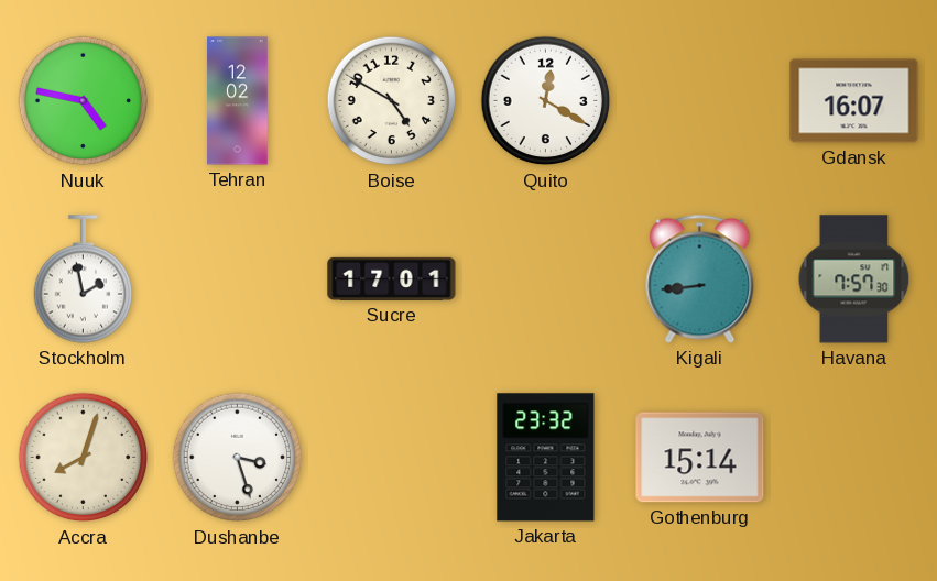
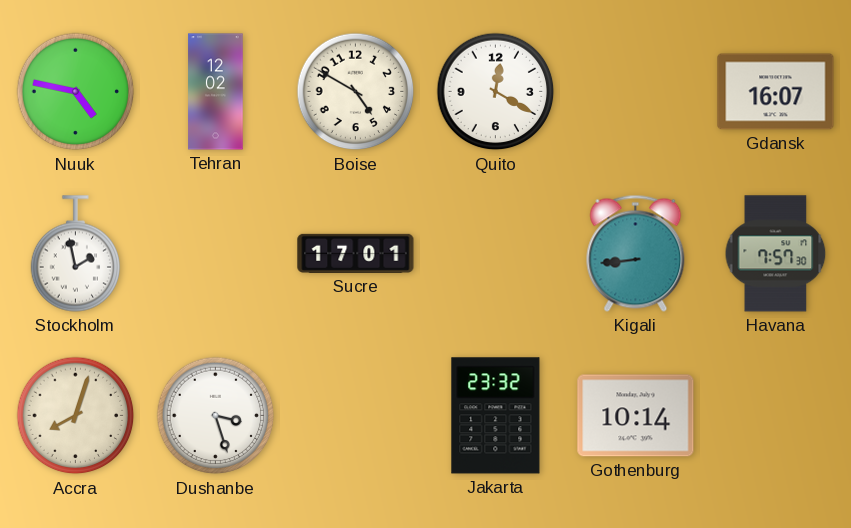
Gothenburg: 15:14 -> 10:14
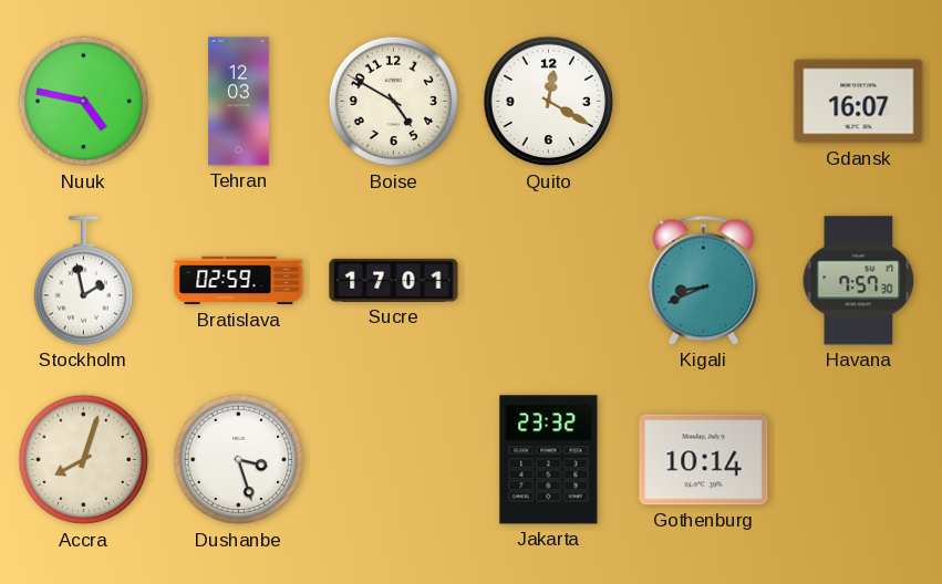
Tehran: 12:02 -> 12:03
Bratislava: none -> 02:59
Kigali: 8:44 -> 8:41
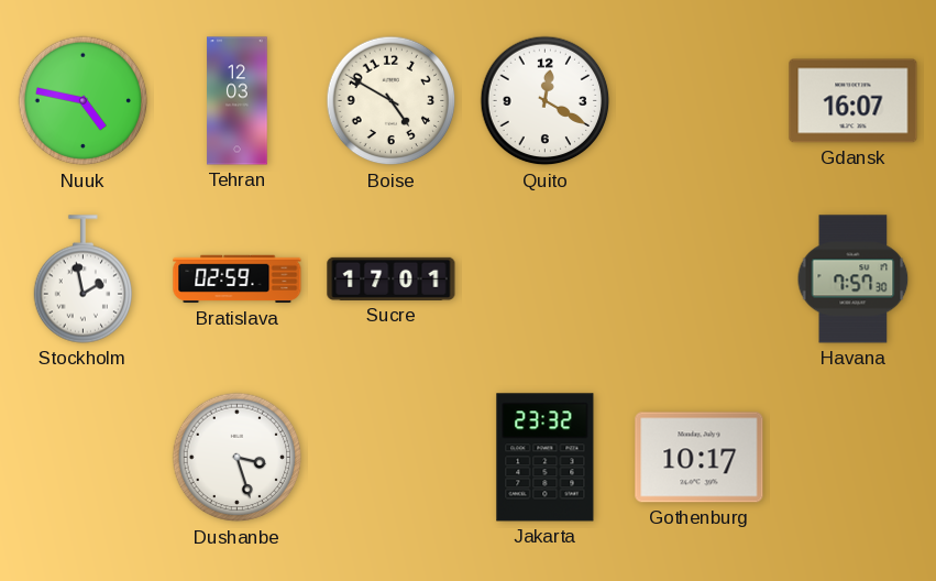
Kigali: 8:41 -> none
Accra: 8:03 -> none
Gothenburg: 10:14 -> 10:17
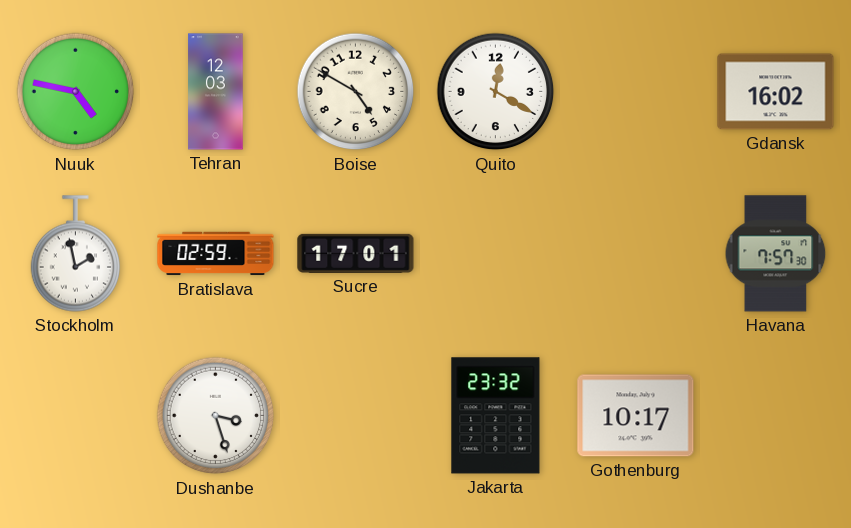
Gdansk: 16:07 -> 16:02
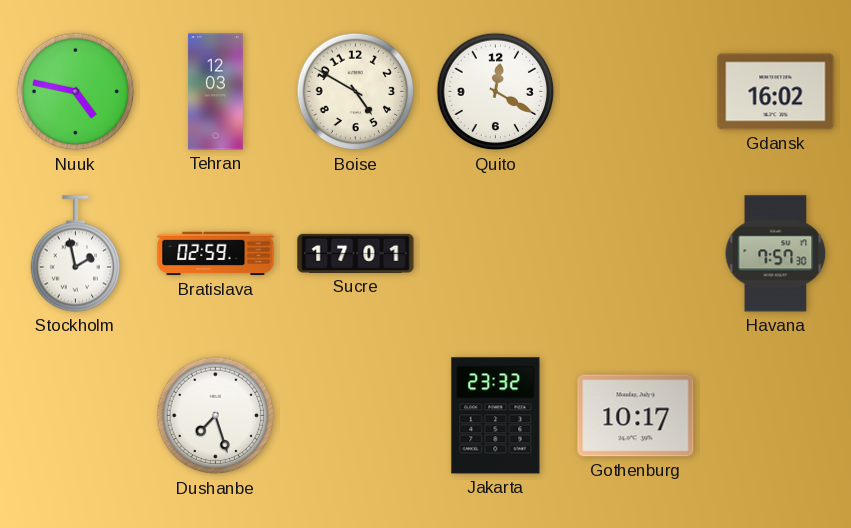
Dushanbe: 3:27 -> 7:27
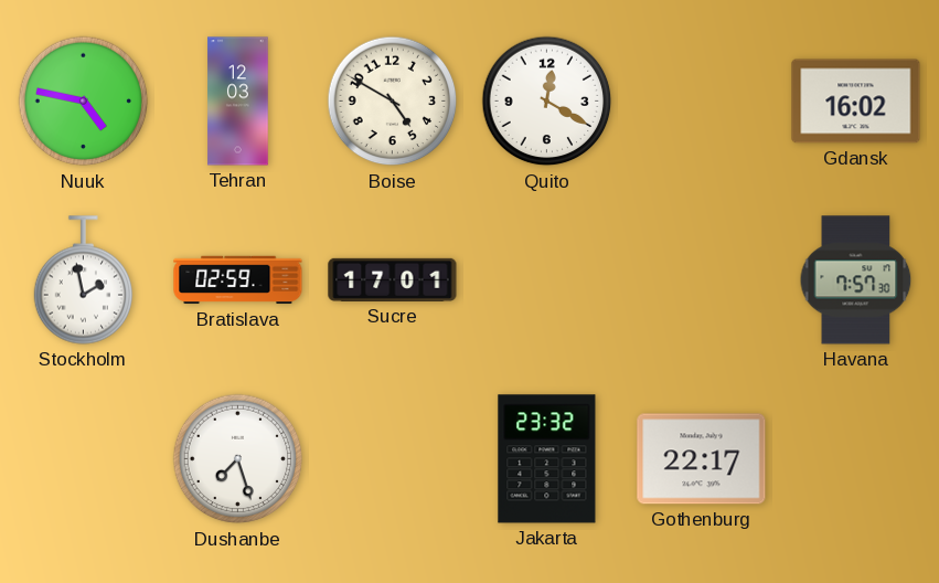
Gothenburg: 10:17 -> 22:17
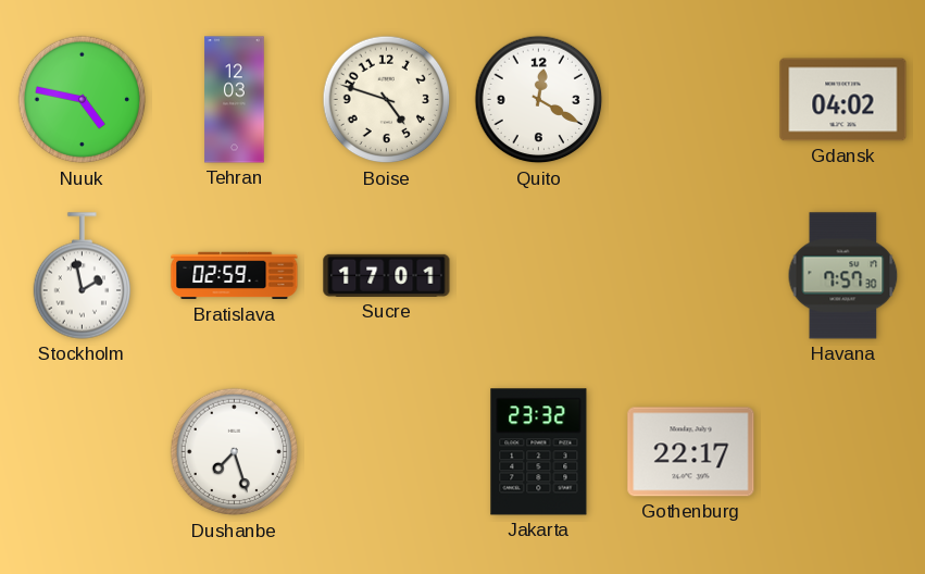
Boise: 4:50 -> 4:48
Gdansk: 16:02 -> 04:02
